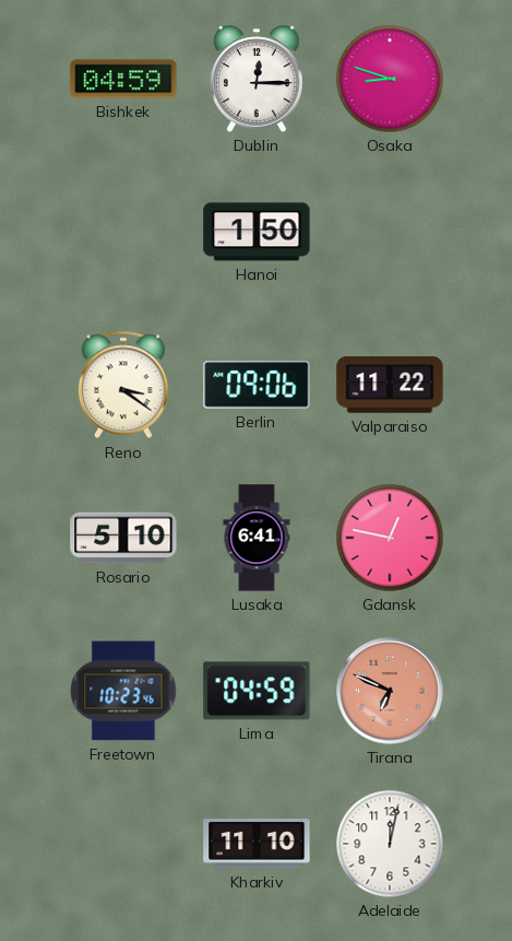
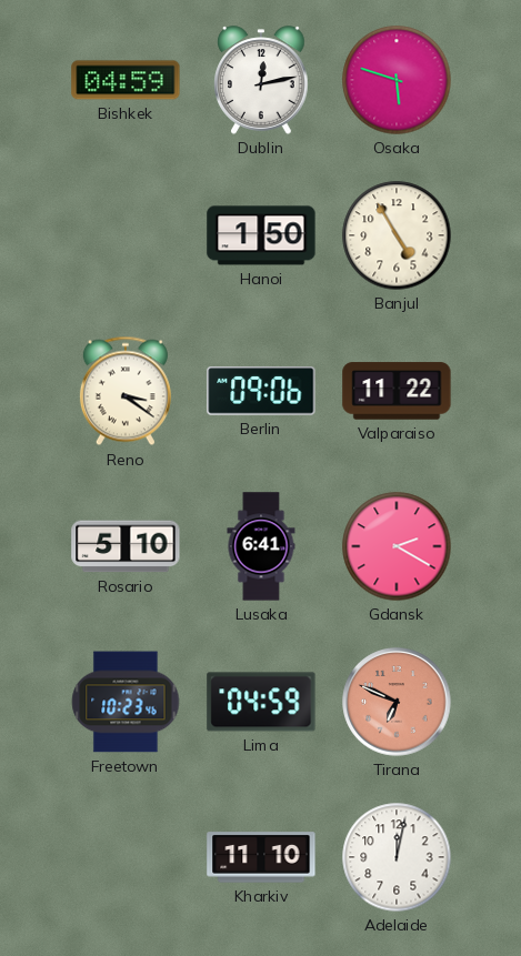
Dublin: 12:15 -> 12:13
Osaka: 8:48 -> 5:48
Banjul: none -> 4:55
Gdansk: 12:47 -> 2:20
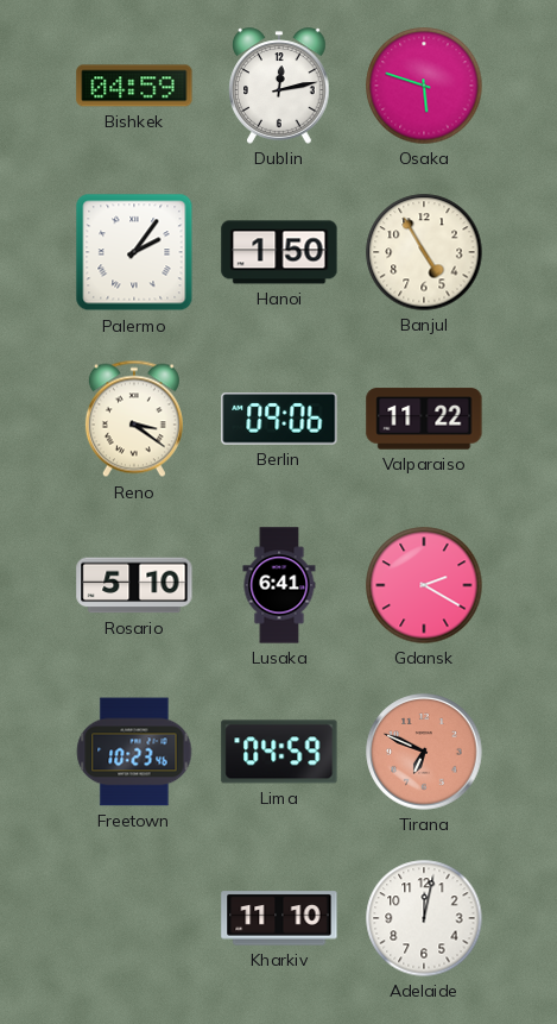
Palermo: none -> 2:06
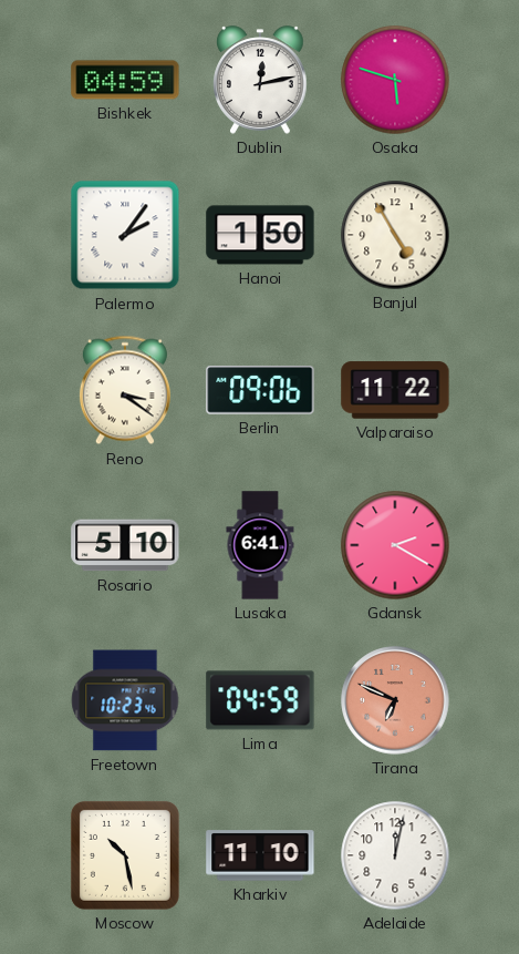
Moscow: none -> 10:28
